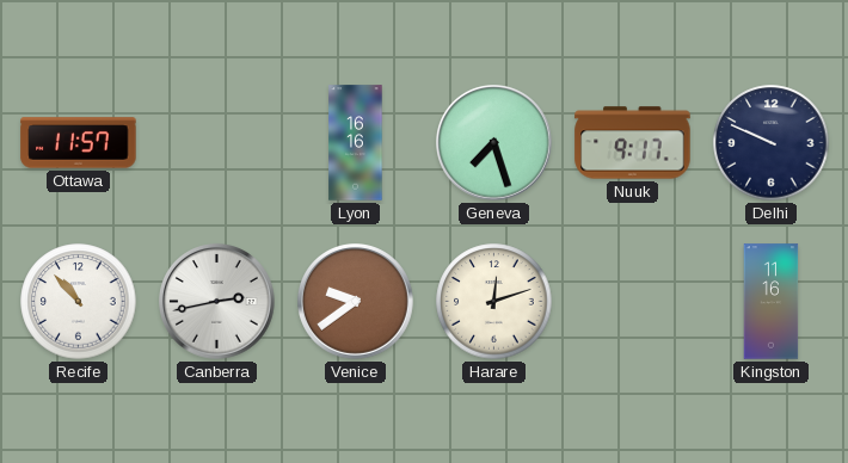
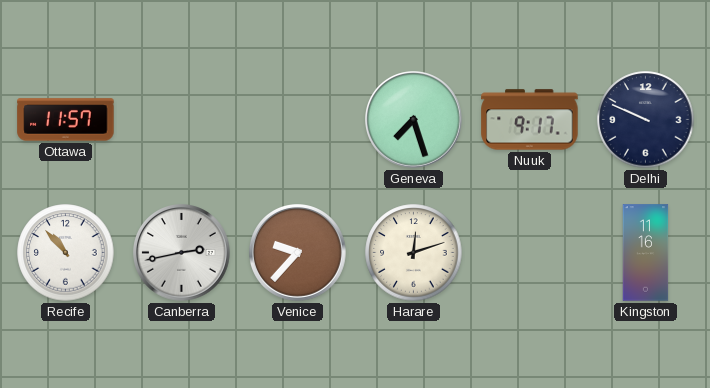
Lyon: 16:16 -> none
Venice: 9:39 -> 9:37
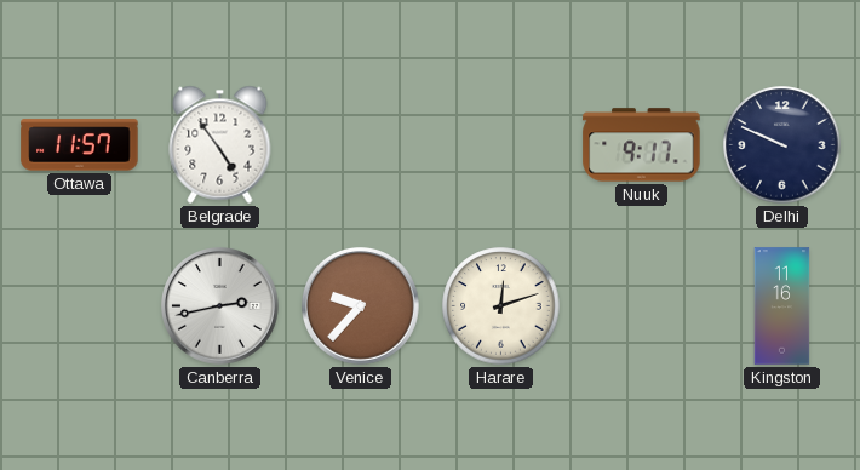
Belgrade: none -> 4:54
Geneva: 7:27 -> none
Recife: 10:53 -> none
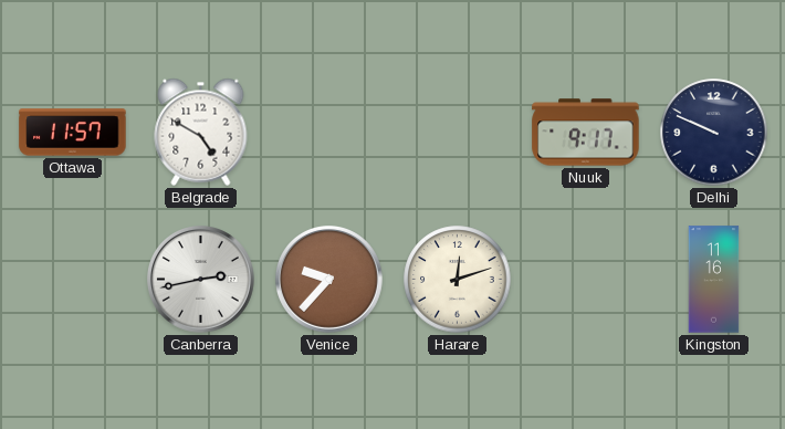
Belgrade: 4:54 -> 4:50
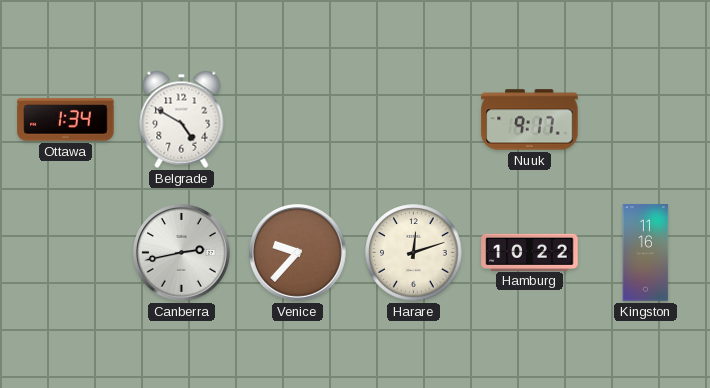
Ottawa: 11:57 -> 1:34
Delhi: 9:49 -> none
Hamburg: none -> 10:22
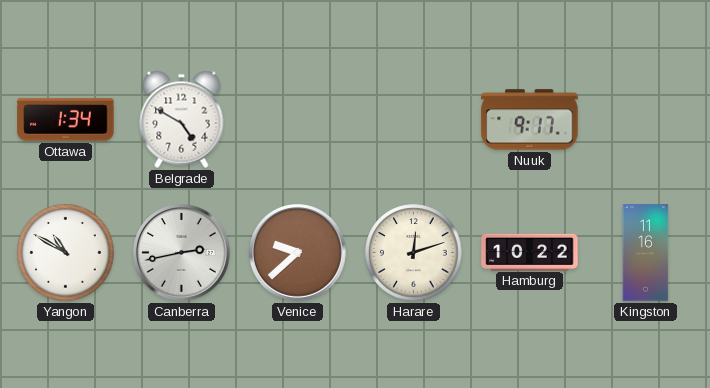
Yangon: none -> 10:50
Venice: 9:37 -> 9:38
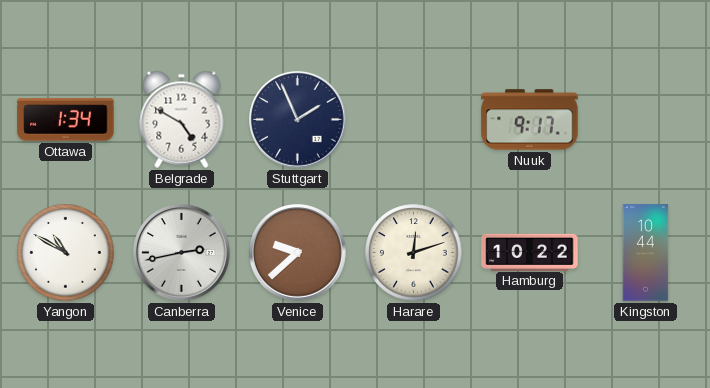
Stuttgart: none -> 1:56
Kingston: 11:16 -> 10:44
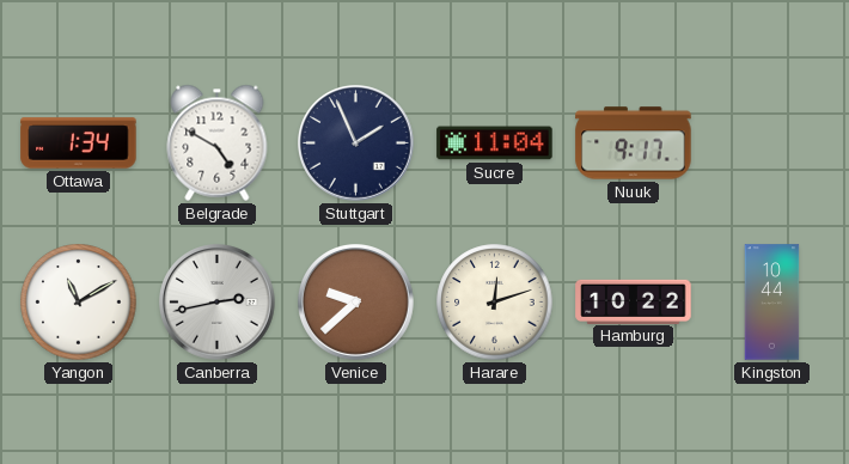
Sucre: none -> 11:04
Yangon: 10:50 -> 11:10
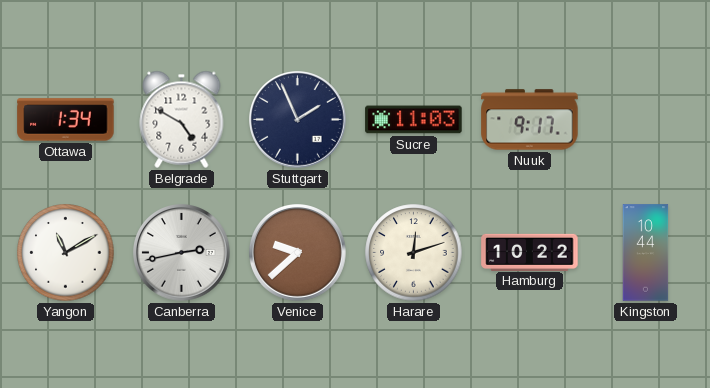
Sucre: 11:04 -> 11:03
